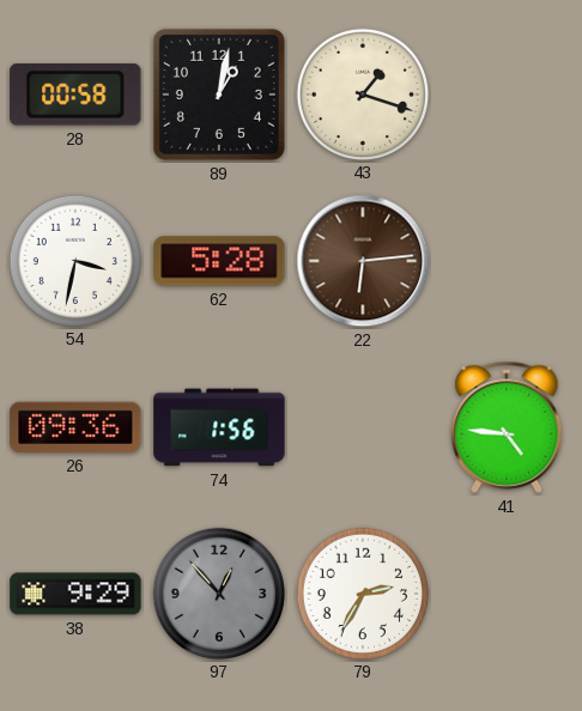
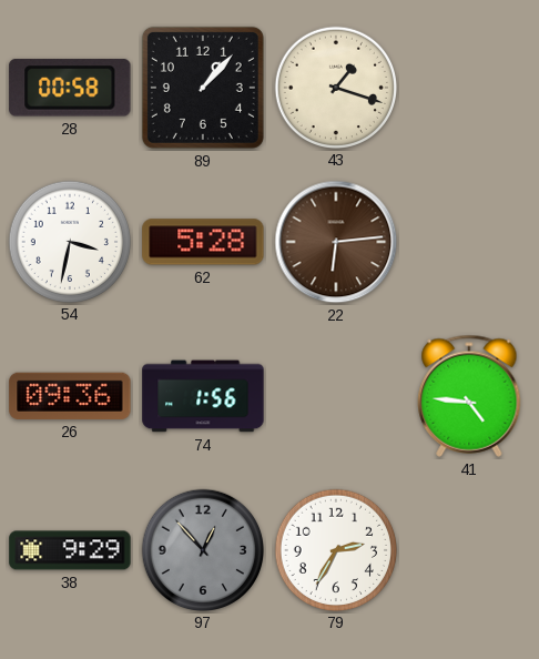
89: 1:02 -> 1:07
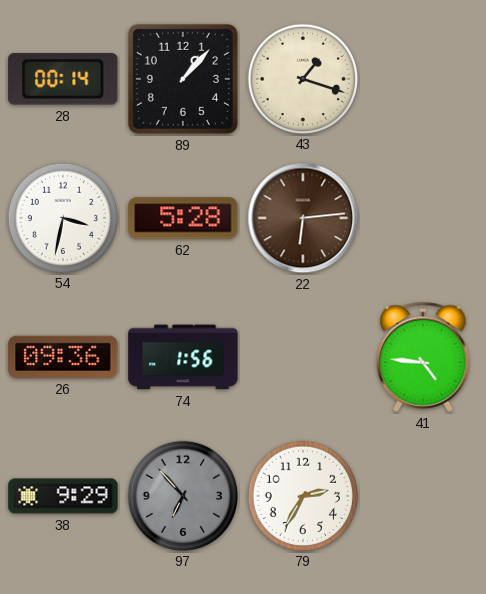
28: 00:58 -> 00:14
97: 12:53 -> 6:53
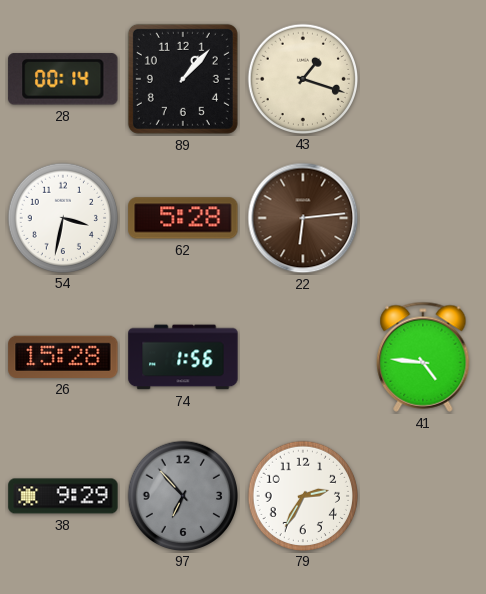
26: 09:36 -> 15:28
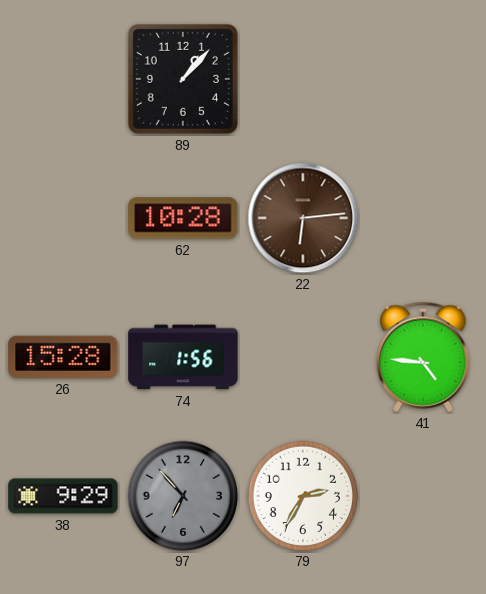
28: 00:14 -> none
43: 1:18 -> none
54: 3:32 -> none
62: 5:28 -> 10:28
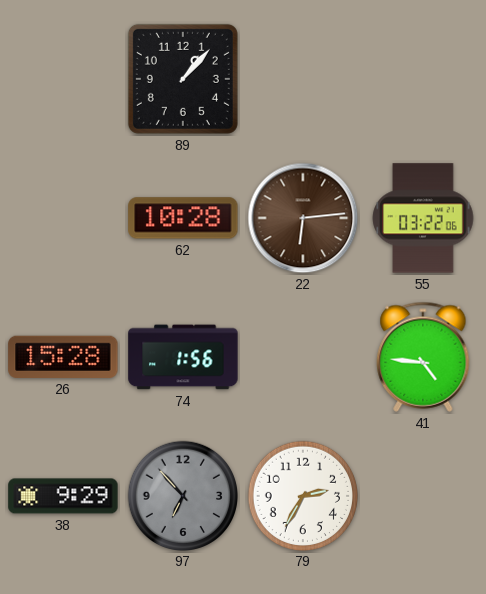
55: none -> 03:22
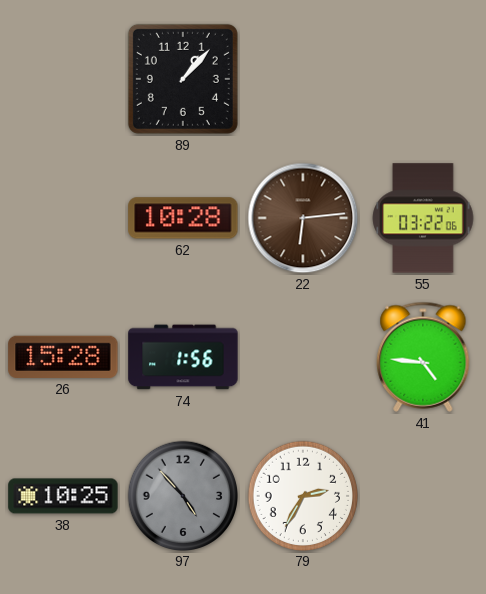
38: 9:29 -> 10:25
97: 6:53 -> 4:53
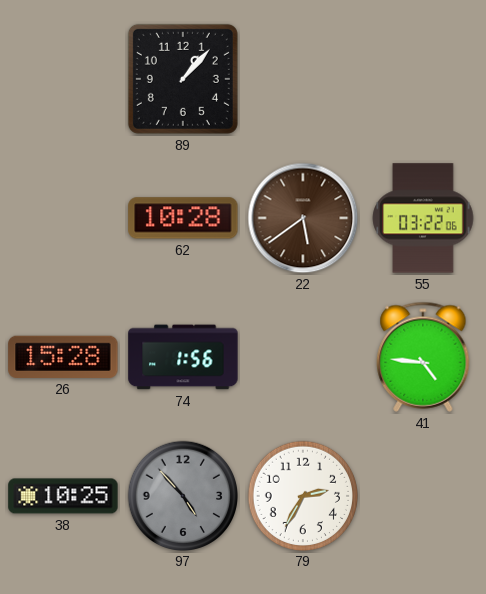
22: 6:14 -> 5:39
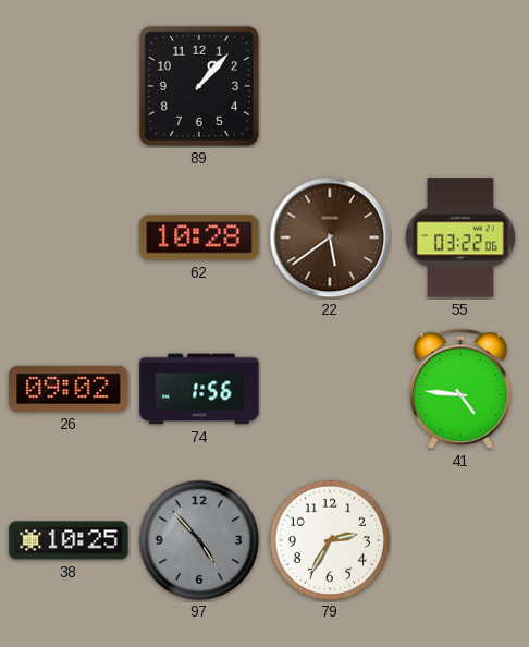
26: 15:28 -> 09:02
